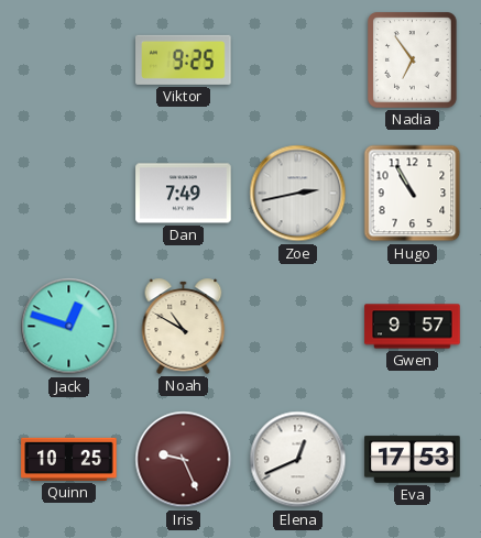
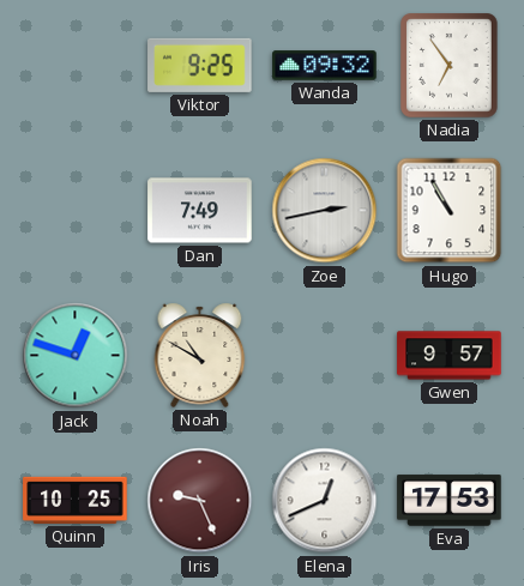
Wanda: none -> 09:32
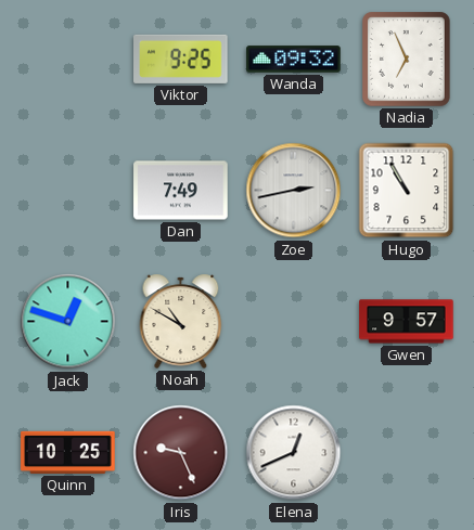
Nadia: 6:54 -> 6:56
Eva: 17:53 -> none
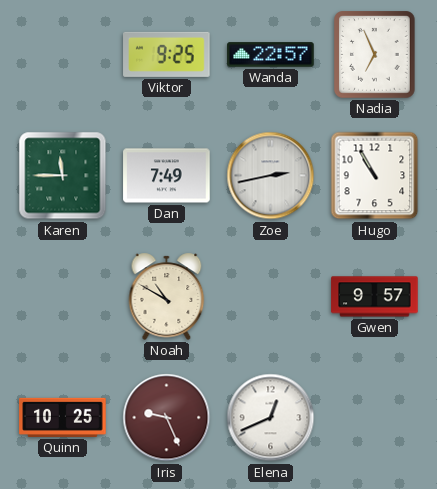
Wanda: 09:32 -> 22:57
Karen: none -> 11:45
Jack: 12:48 -> none
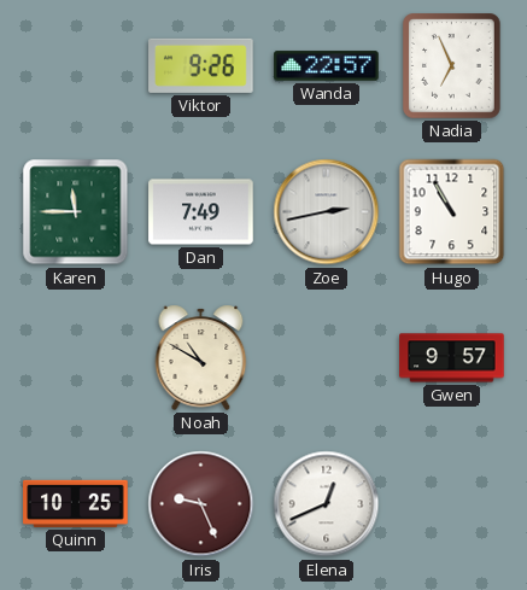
Viktor: 9:25 -> 9:26
